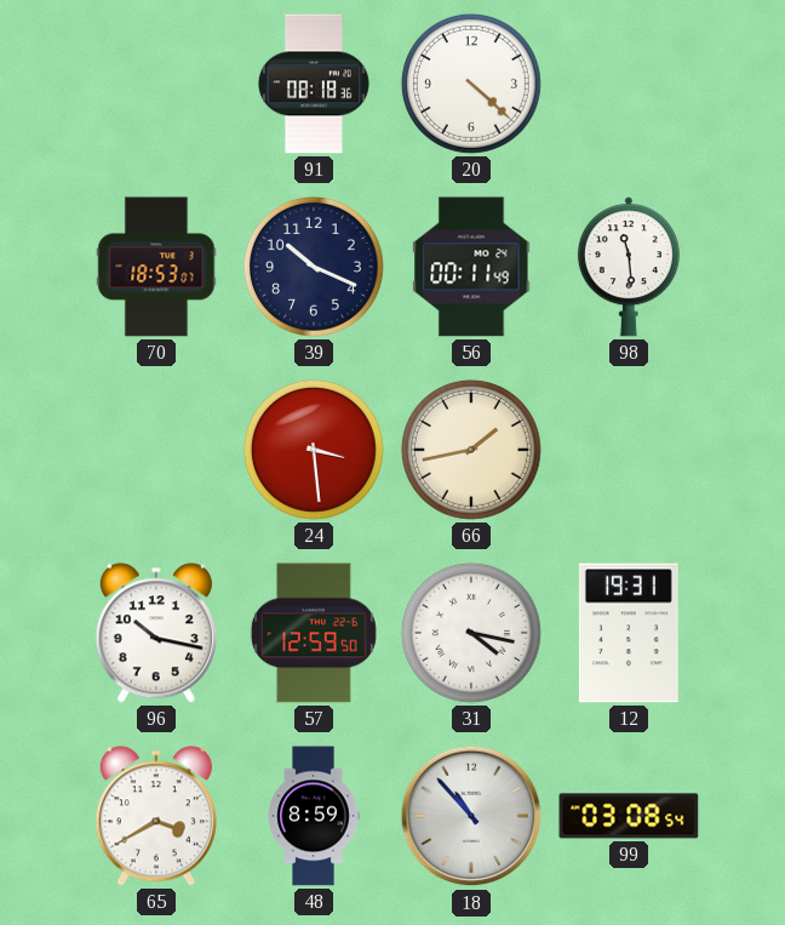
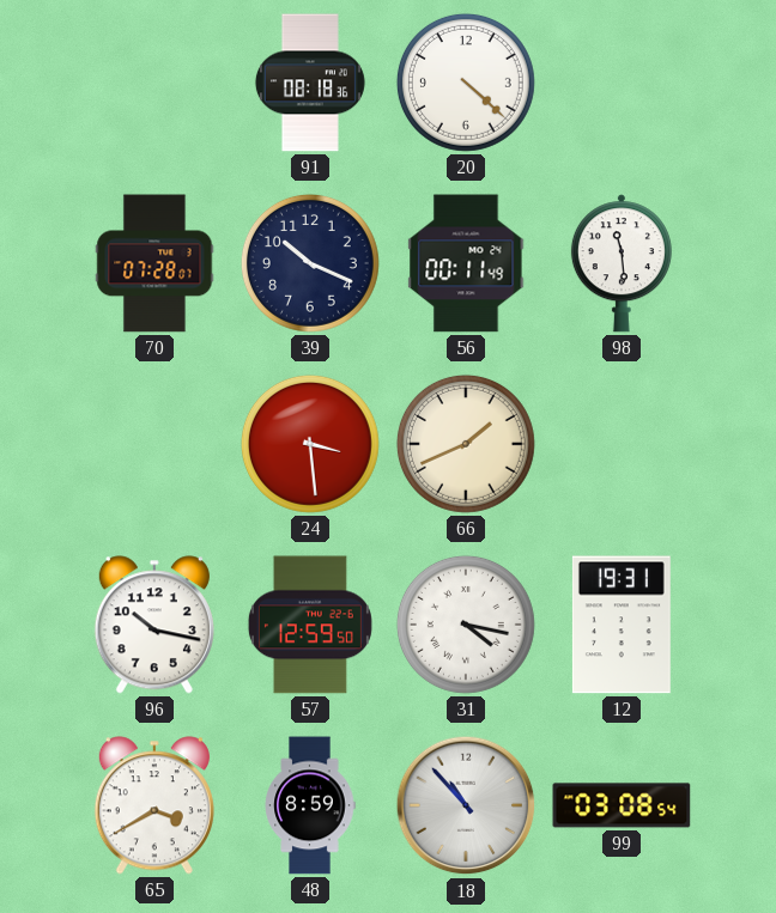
70: 18:53 -> 07:28
66: 1:43 -> 1:41
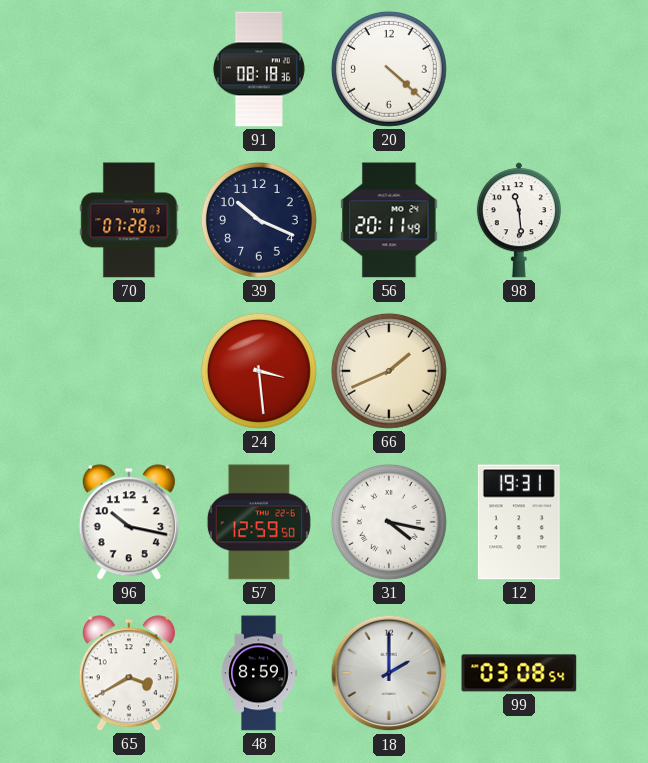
56: 00:11 -> 20:11
18: 10:53 -> 2:00
